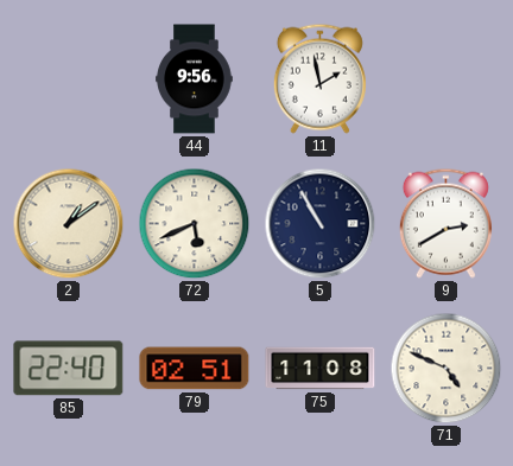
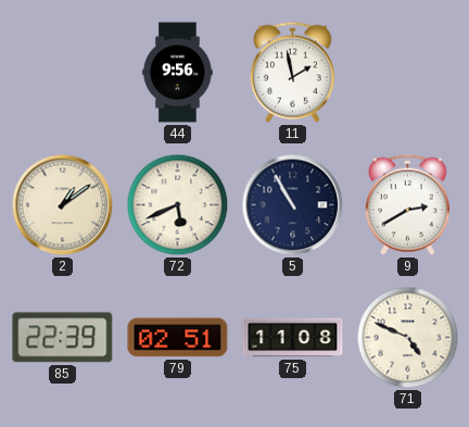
85: 22:40 -> 22:39
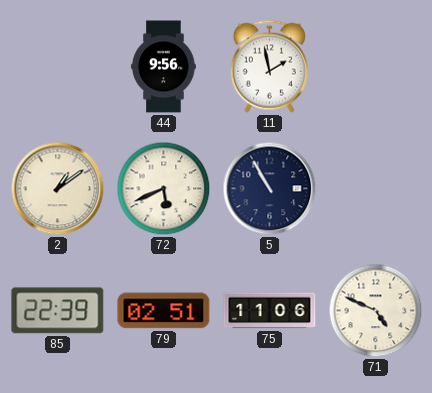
9: 2:40 -> none
75: 11:08 -> 11:06
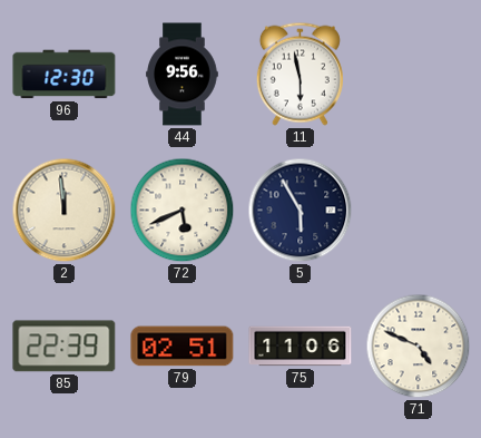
96: none -> 12:30
11: 1:58 -> 5:58
2: 1:09 -> 11:59
5: 10:55 -> 5:55
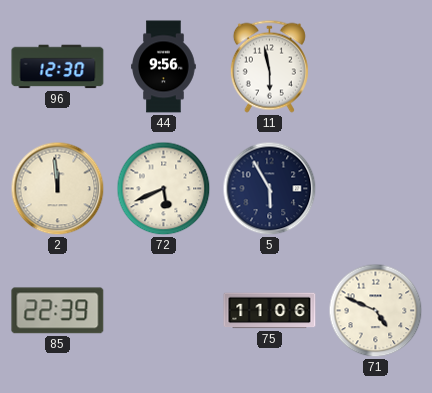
79: 02:51 -> none
